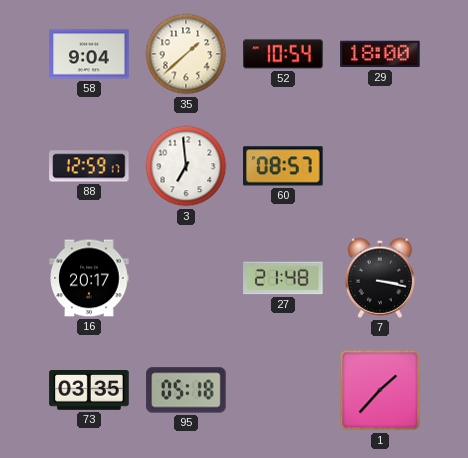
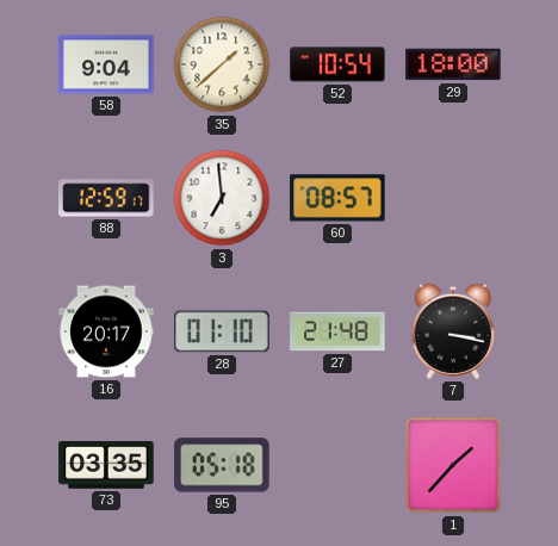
28: none -> 01:10
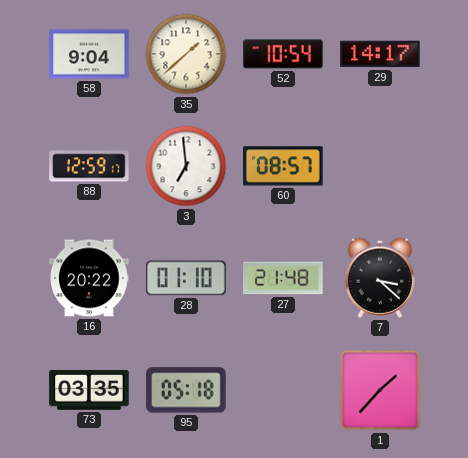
29: 18:00 -> 14:17
16: 20:17 -> 20:22
7: 3:17 -> 3:22
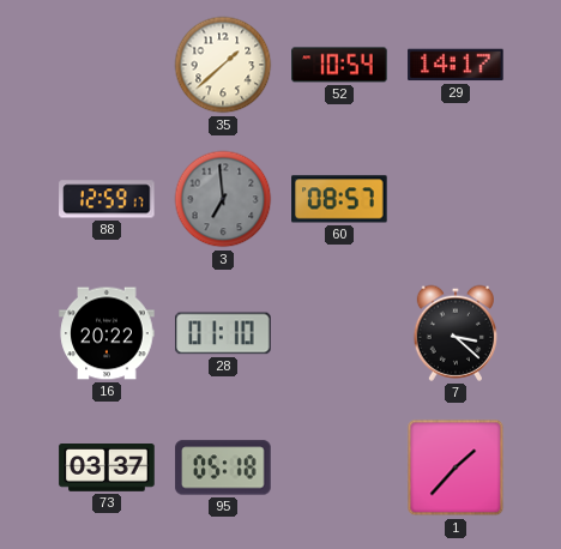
58: 9:04 -> none
3 dial: white -> grey
27: 21:48 -> none
73: 03:35 -> 03:37
